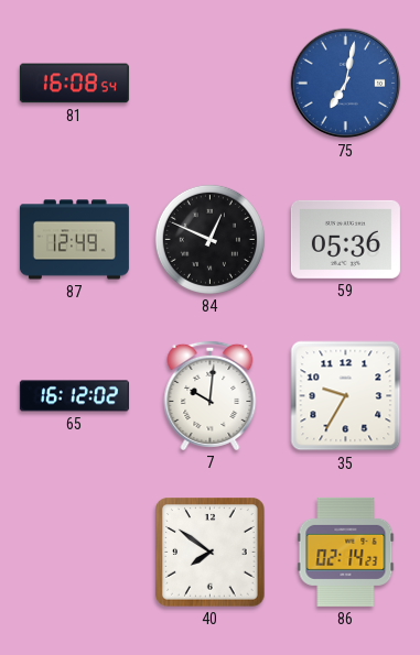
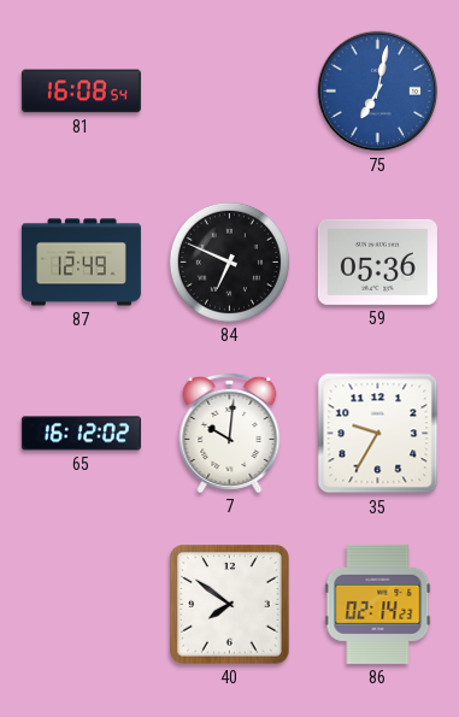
84: 12:49 -> 6:49
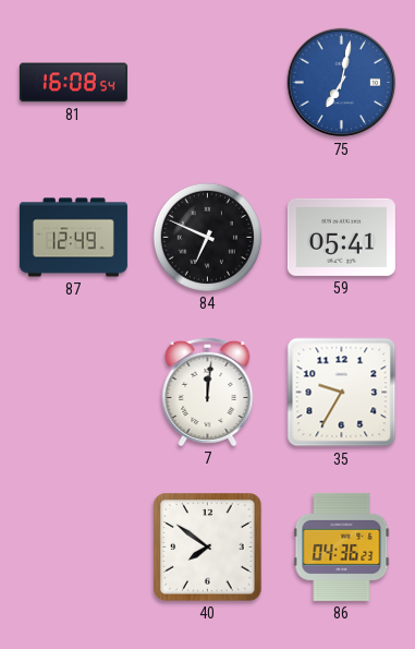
59: 05:36 -> 05:41
65: 16:12 -> none
7: 10:01 -> 12:01
86: 02:14 -> 04:36
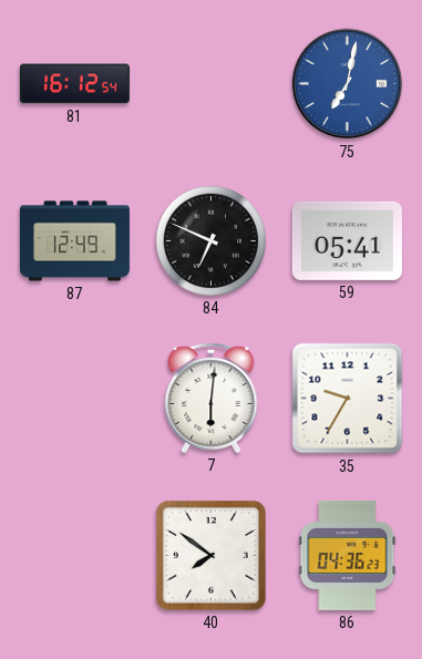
81: 16:08 -> 16:12
7: 12:01 -> 6:01
